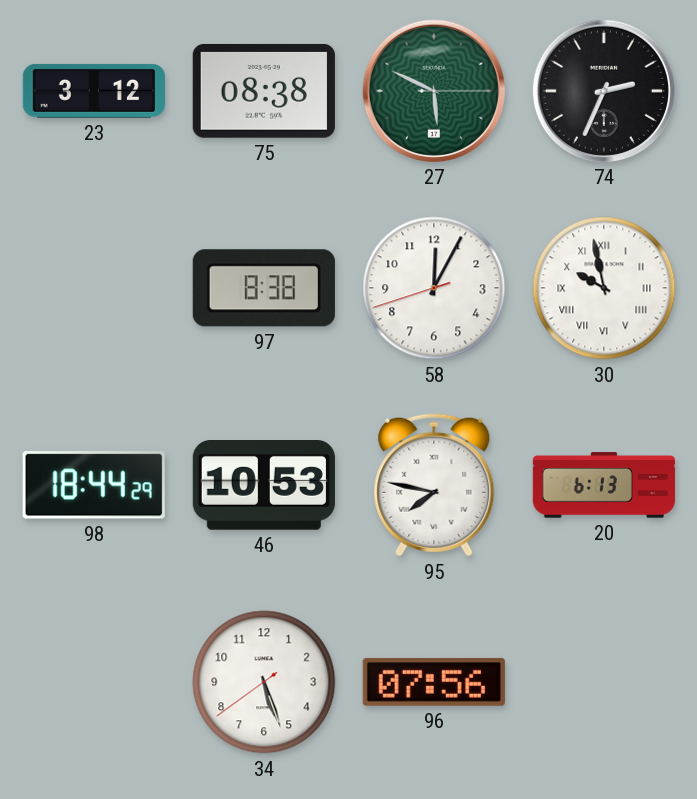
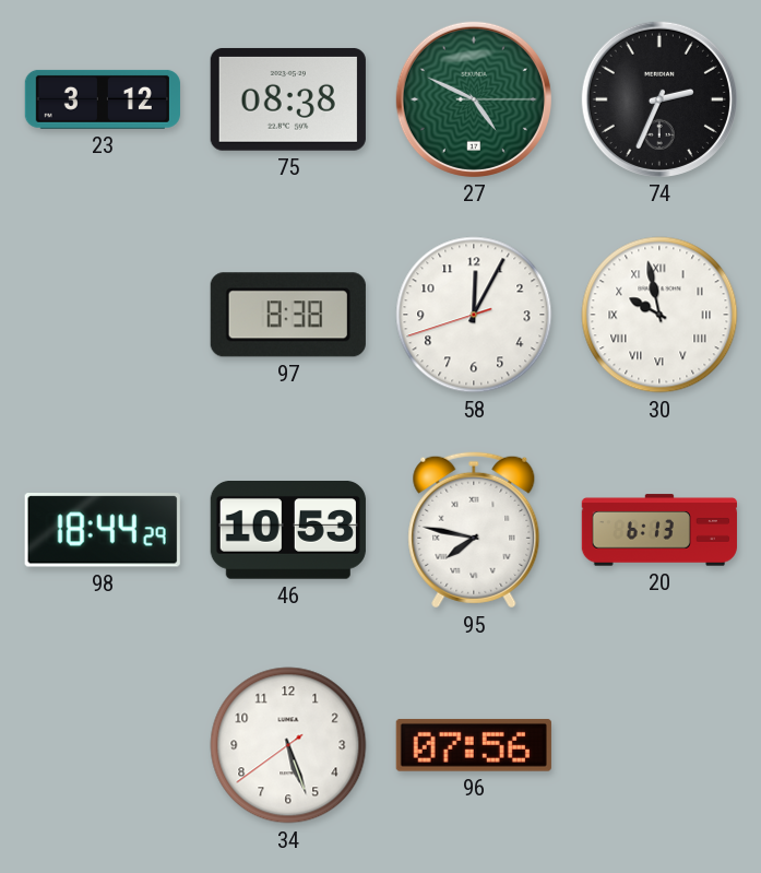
27: 5:49 -> 4:49
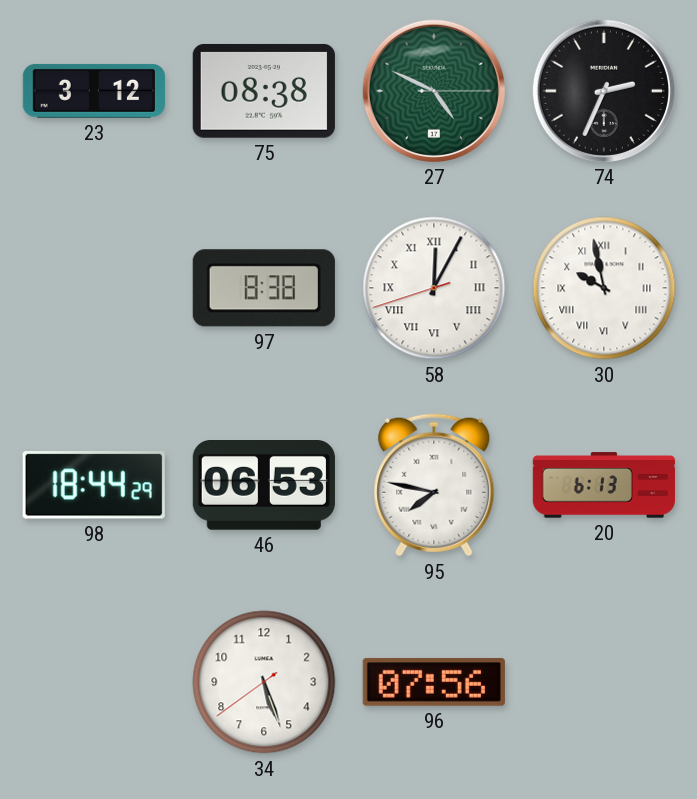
58 numerals: Arabic -> Roman
46: 10:53 -> 06:53
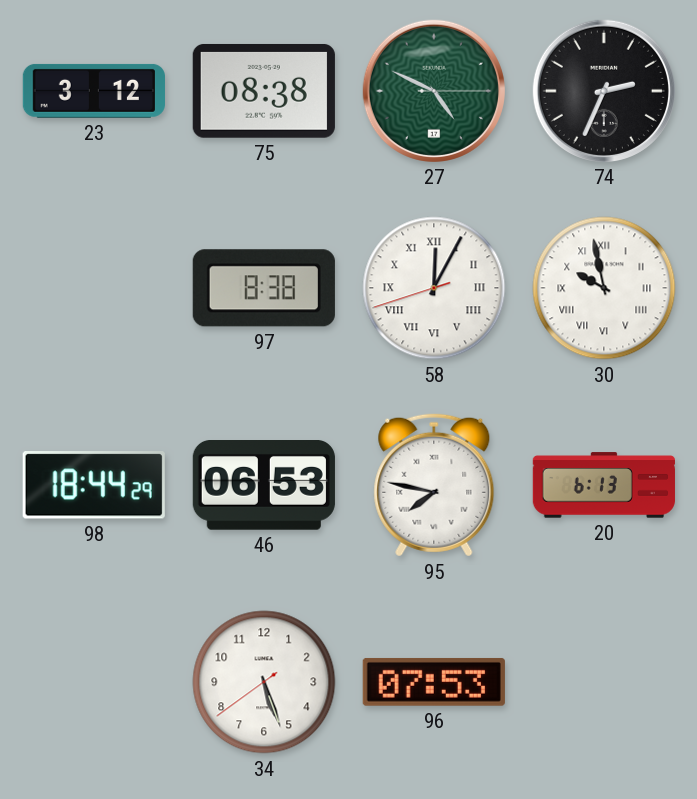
96: 07:56 -> 07:53
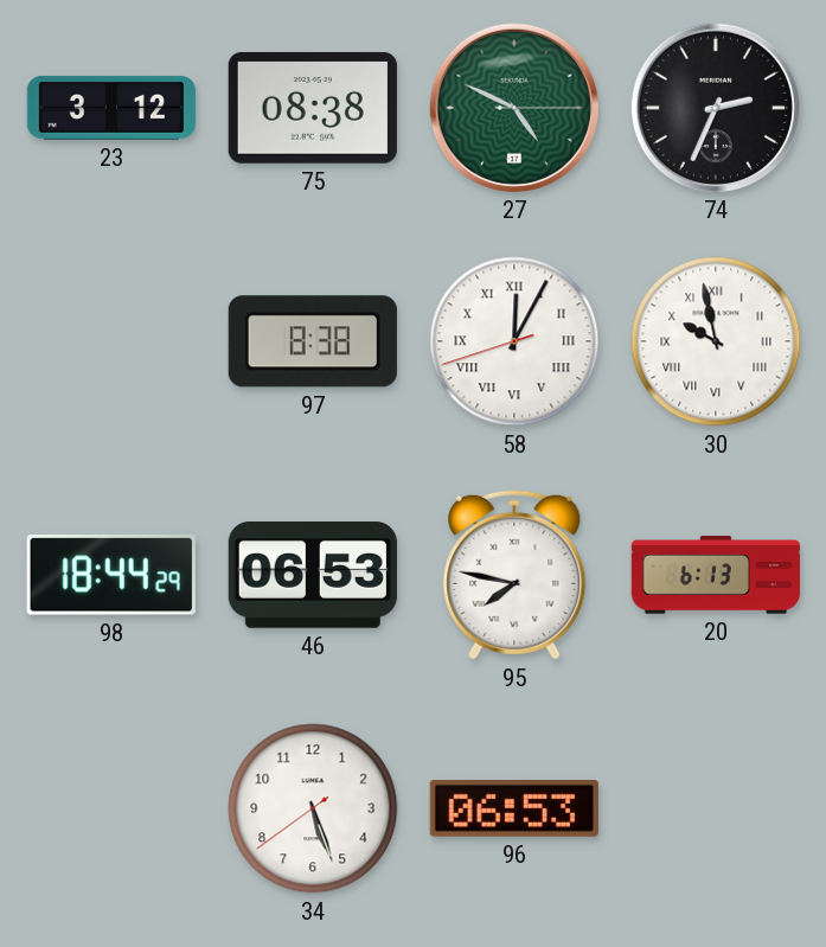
96: 07:53 -> 06:53
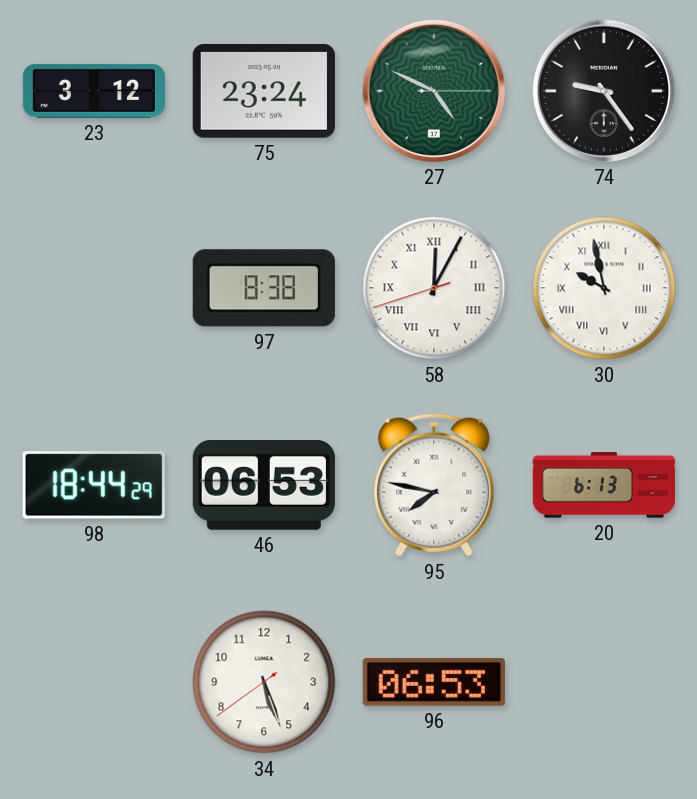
75: 08:38 -> 23:24
74: 2:34 -> 9:24
